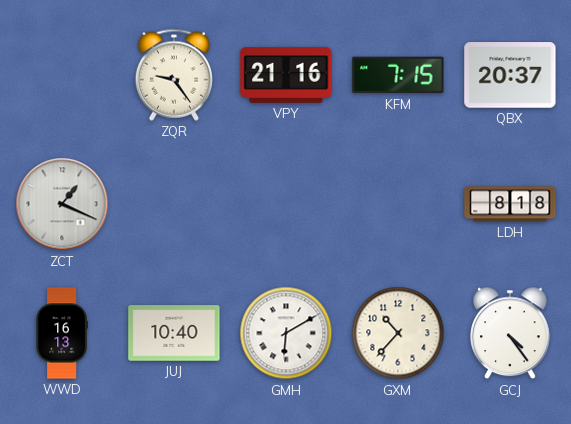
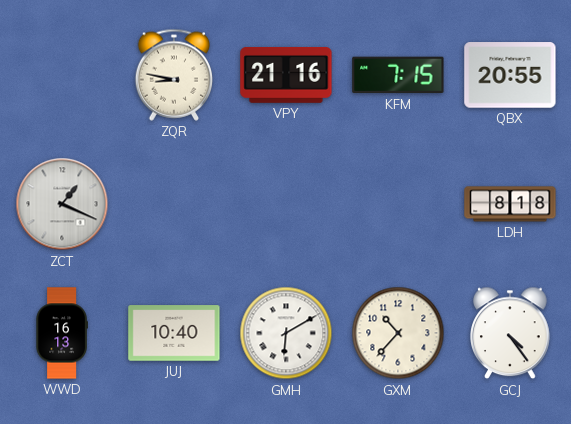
ZQR: 9:24 -> 8:47
QBX: 20:37 -> 20:55
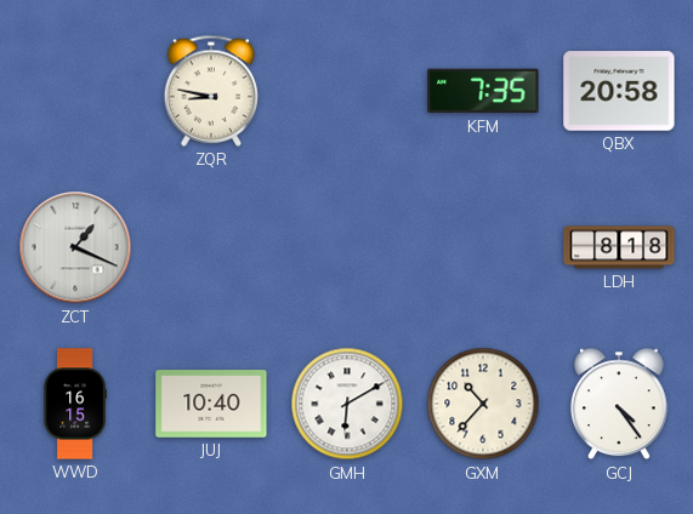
VPY: 21:16 -> none
KFM: 7:15 -> 7:35
QBX: 20:55 -> 20:58
WWD: 16:13 -> 16:15
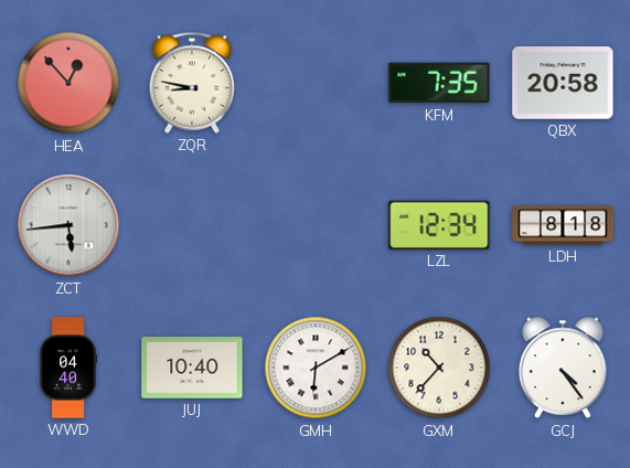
HEA: none -> 12:53
ZCT: 1:19 -> 5:44
LZL: none -> 12:34
WWD: 16:15 -> 04:40
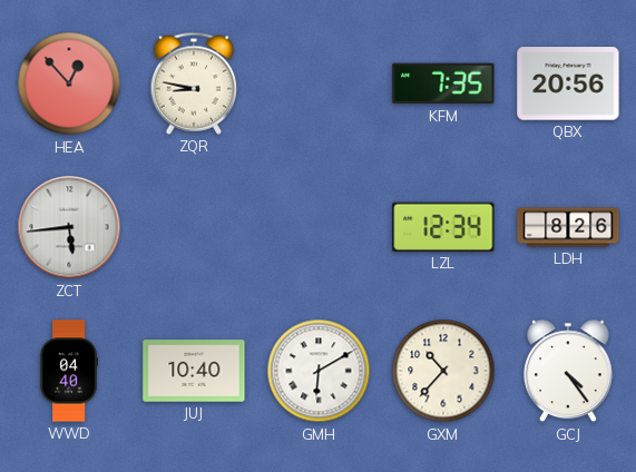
QBX: 20:58 -> 20:56
LDH: 8:18 -> 8:26
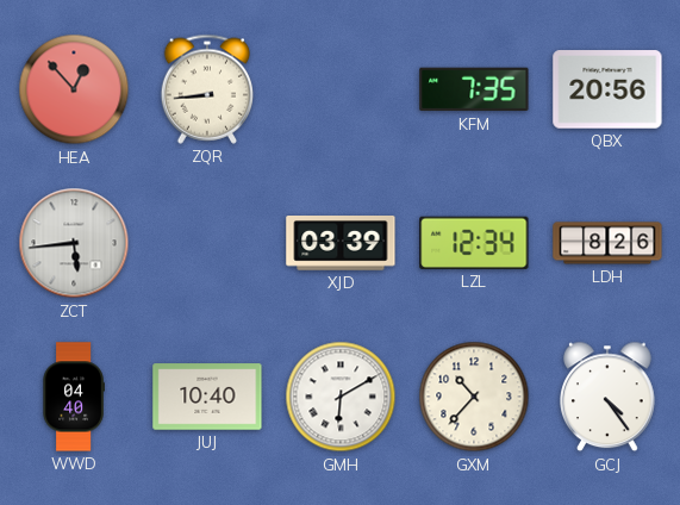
ZQR: 8:47 -> 8:44
XJD: none -> 03:39
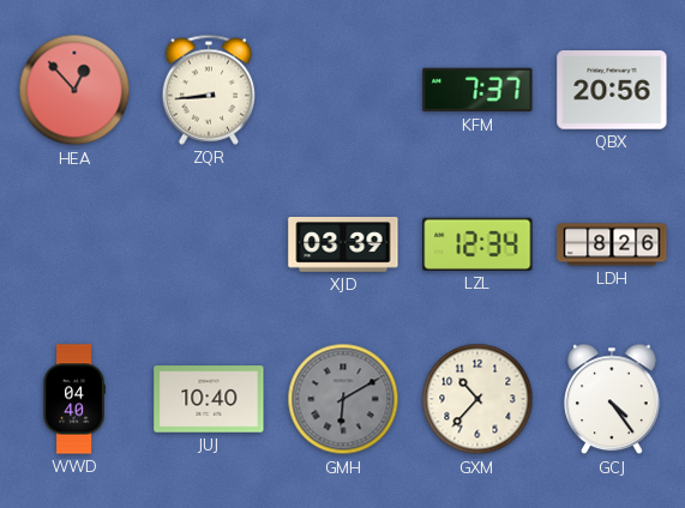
KFM: 7:35 -> 7:37
ZCT: 5:44 -> none
GMH dial: white -> grey
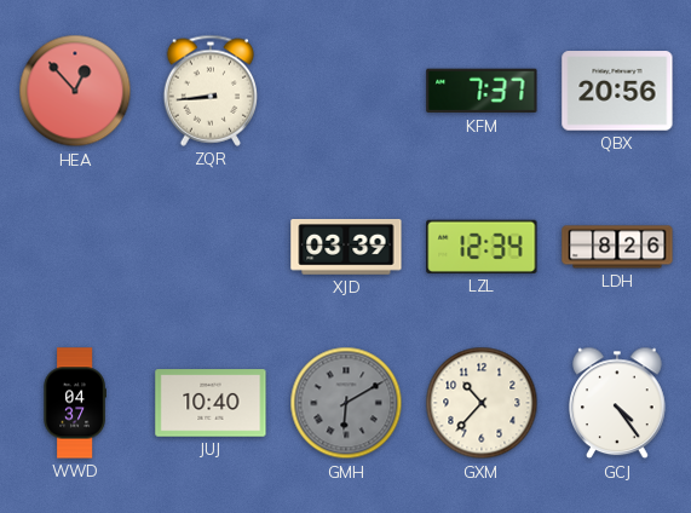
WWD: 04:40 -> 04:37
